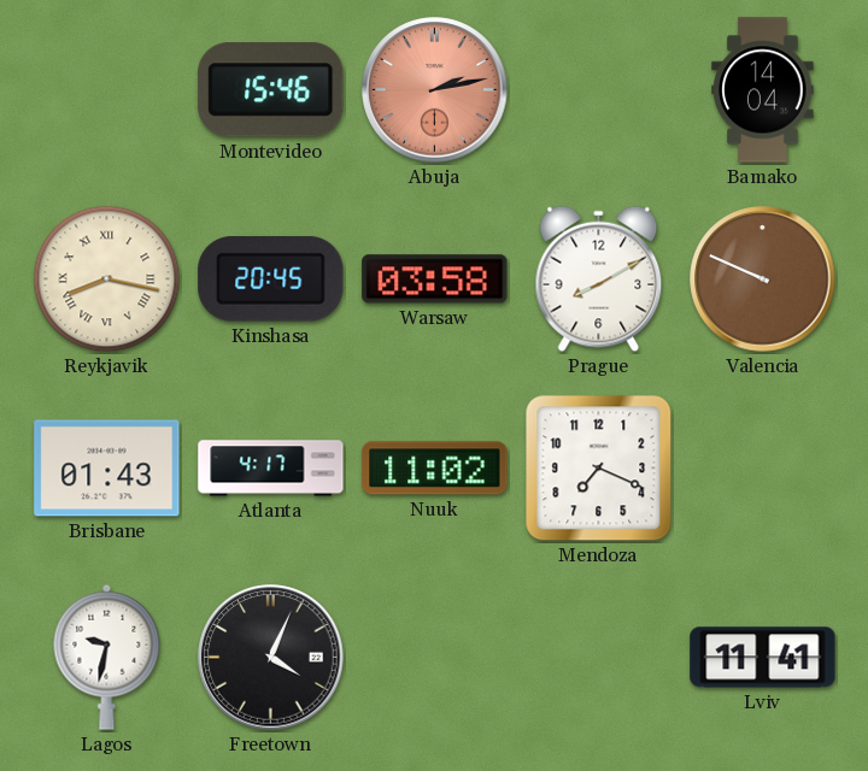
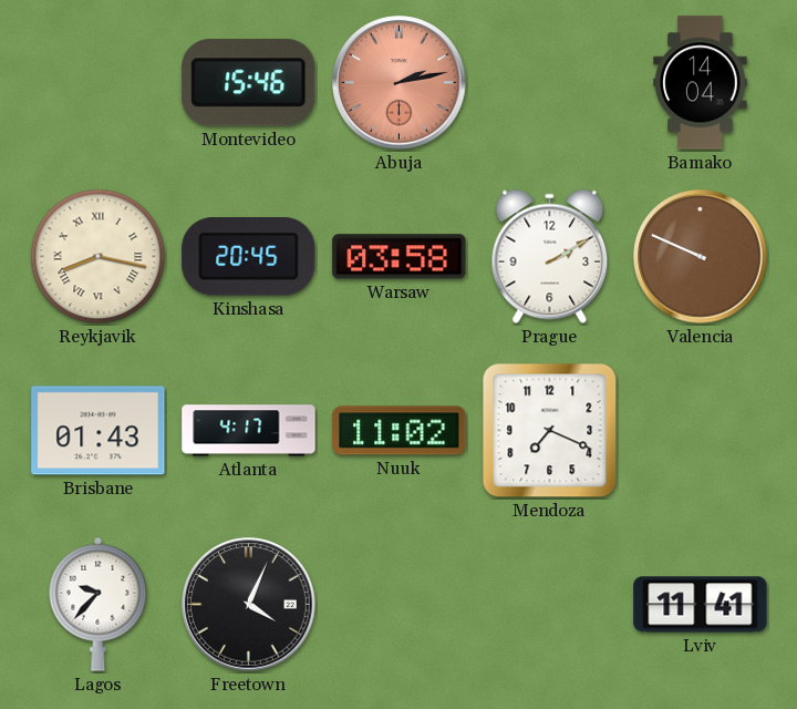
Prague: 8:10 -> 2:10
Lagos: 9:32 -> 9:37
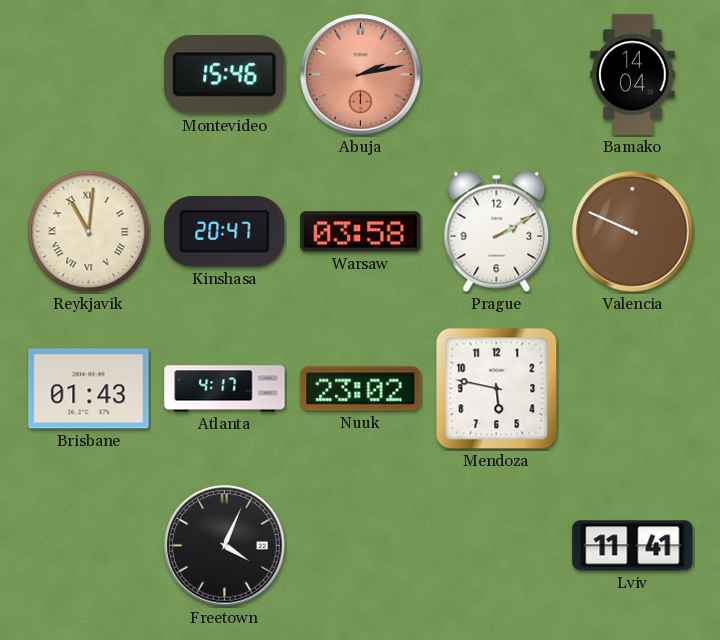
Reykjavik: 8:17 -> 11:01
Kinshasa: 20:45 -> 20:47
Nuuk: 11:02 -> 23:02
Mendoza: 7:19 -> 5:47
Lagos: 9:37 -> none
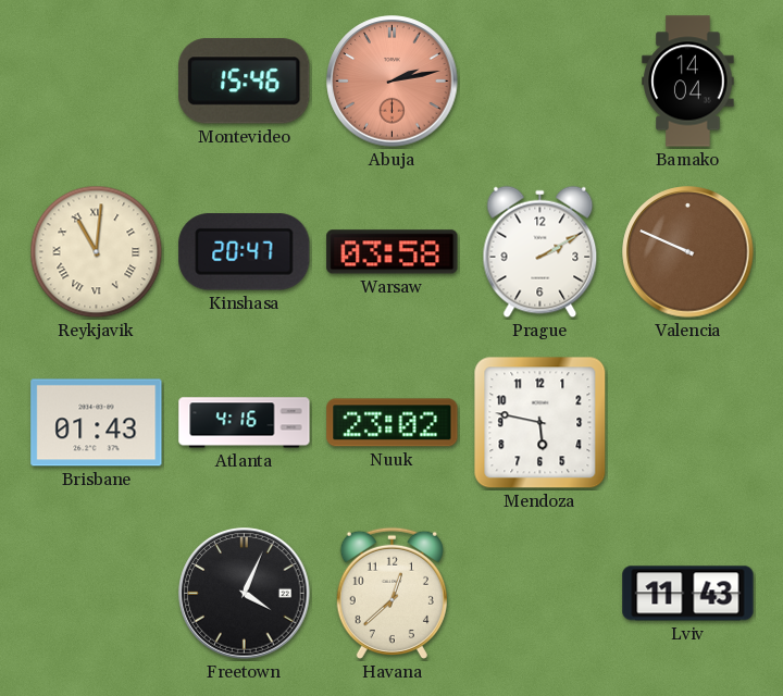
Atlanta: 4:17 -> 4:16
Havana: none -> 12:38
Lviv: 11:41 -> 11:43
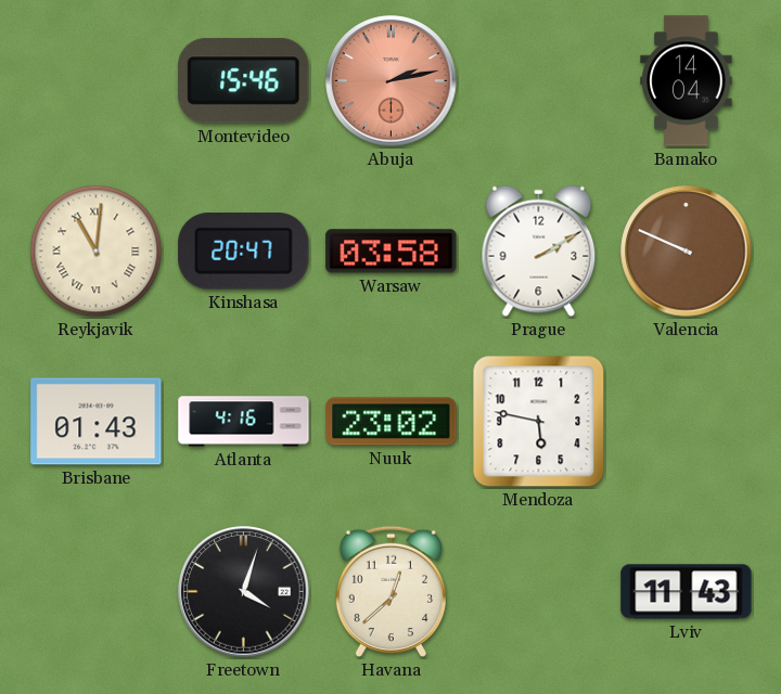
Freetown: 4:04 -> 4:03
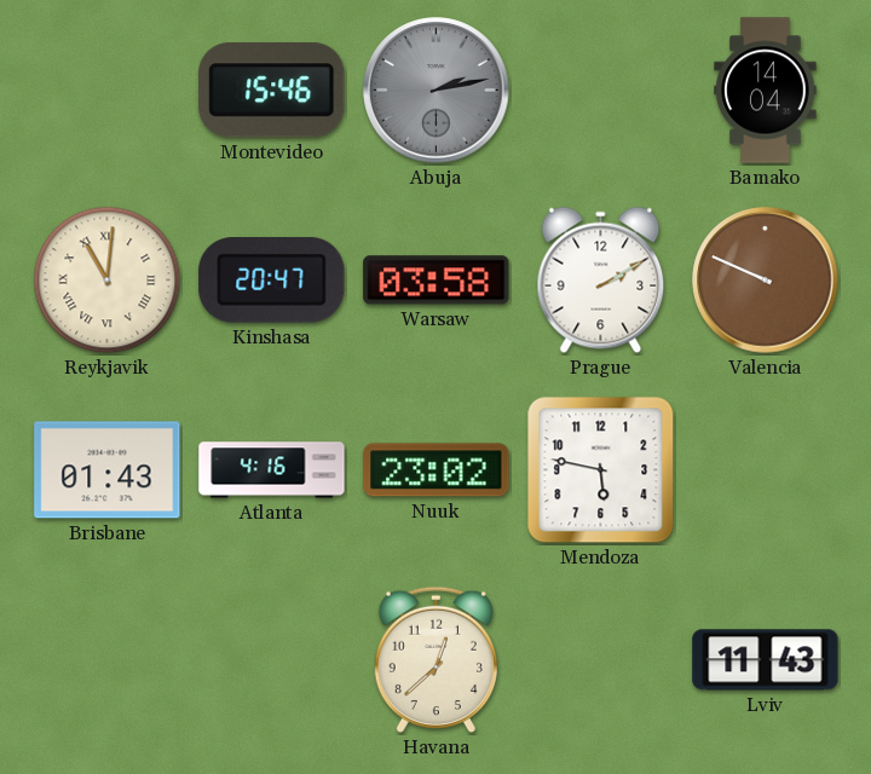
Abuja dial: salmon -> grey
Freetown: 4:03 -> none
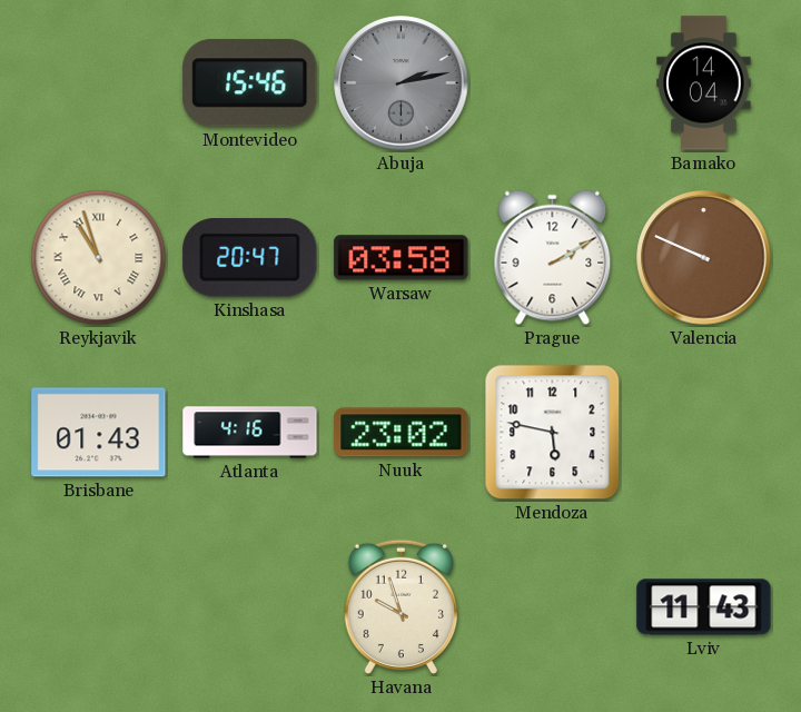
Reykjavik: 11:01 -> 10:57
Havana: 12:38 -> 9:57
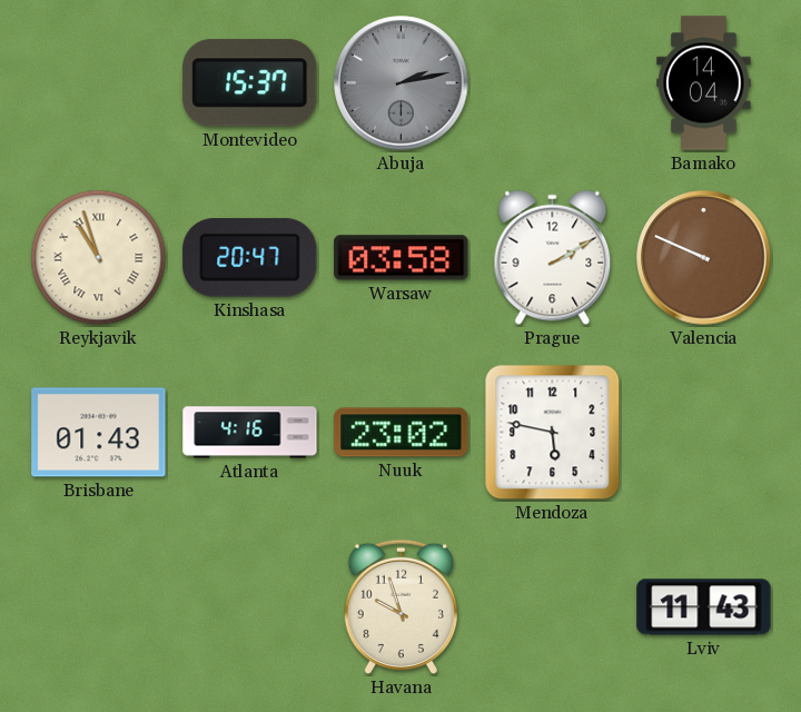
Montevideo: 15:46 -> 15:37
